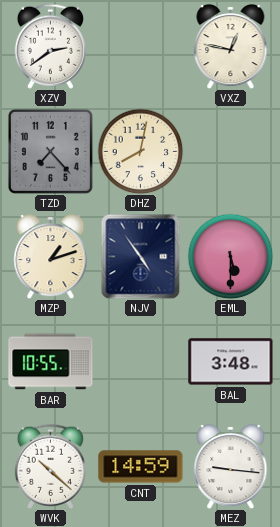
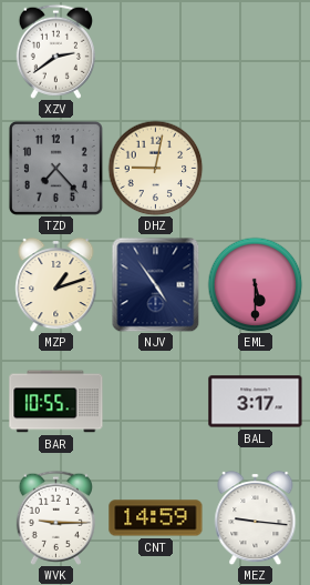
VXZ: 12:47 -> none
DHZ: 8:02 -> 9:02
BAL: 3:48 -> 3:17
WVK: 10:22 -> 9:15
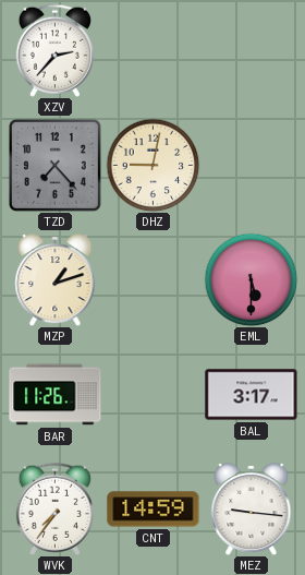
XZV: 2:39 -> 2:37
NJV: 4:54 -> none
BAR: 10:55 -> 11:26
WVK: 9:15 -> 7:36
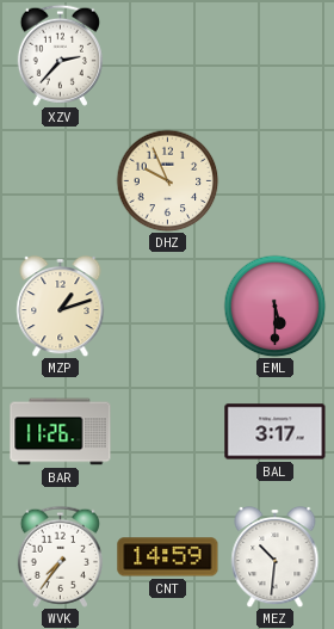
TZD: 7:23 -> none
DHZ: 9:02 -> 9:56
MEZ: 9:16 -> 10:31
